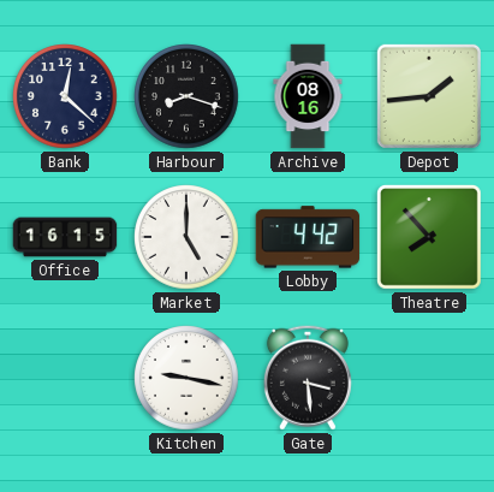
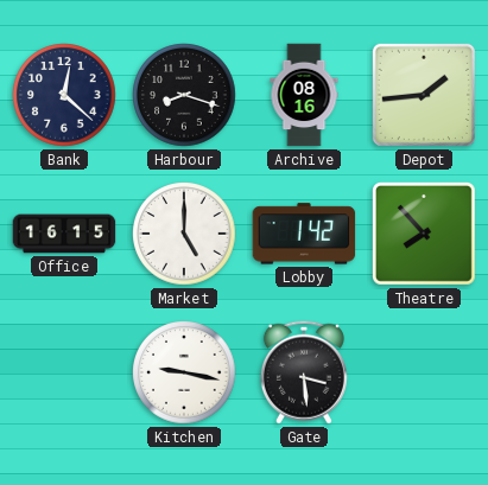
Lobby: 4:42 -> 1:42
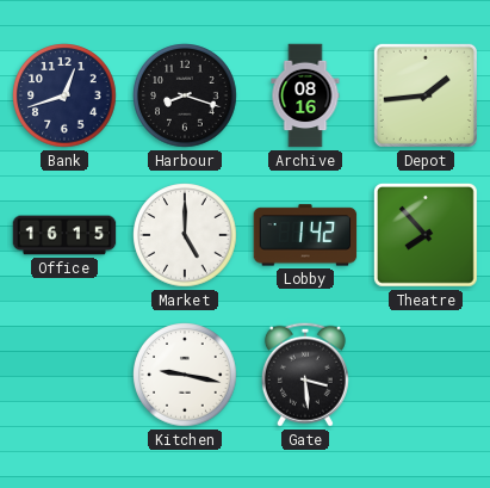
Bank: 12:22 -> 12:42
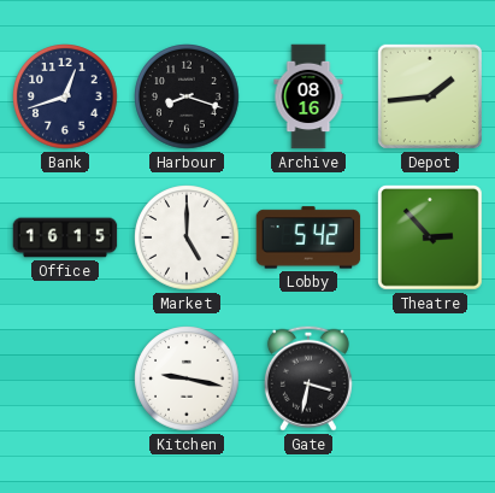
Lobby: 1:42 -> 5:42
Theatre: 7:53 -> 2:53
Gate: 3:29 -> 3:32
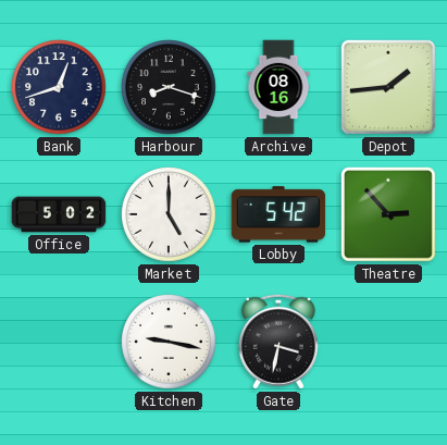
Office: 16:15 -> 5:02
